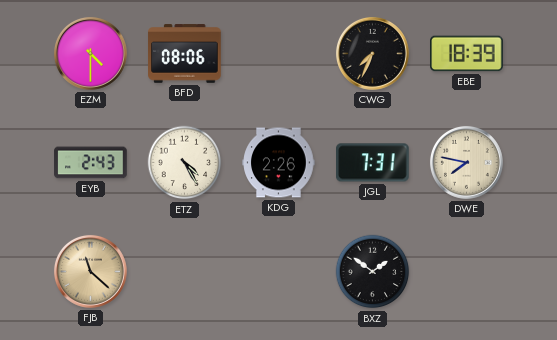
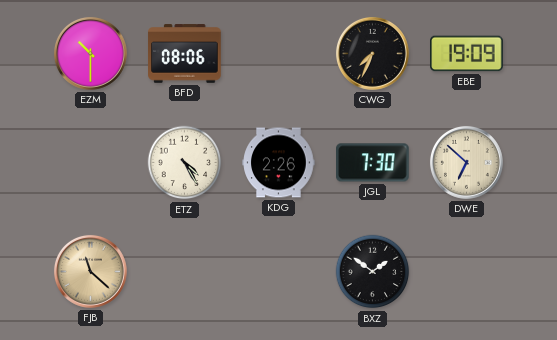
EZM: 4:30 -> 10:30
EBE: 18:39 -> 19:09
EYB: 2:43 -> none
JGL: 7:31 -> 7:30
DWE: 7:47 -> 6:52
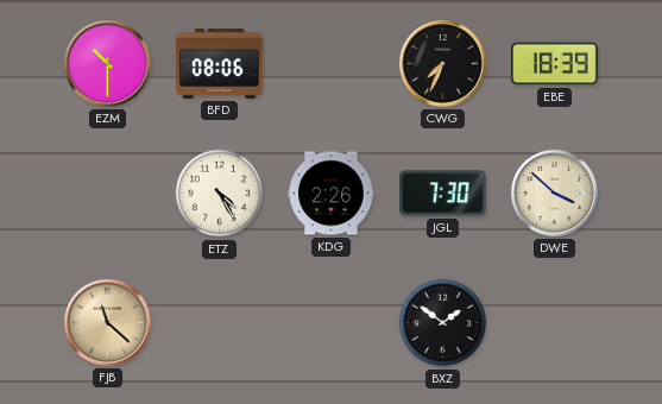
EBE: 19:09 -> 18:39
DWE: 6:52 -> 3:52
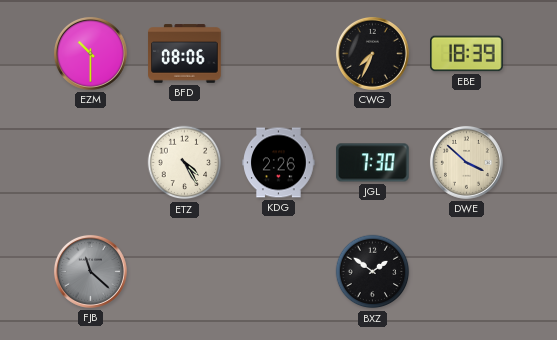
FJB dial: champagne -> grey
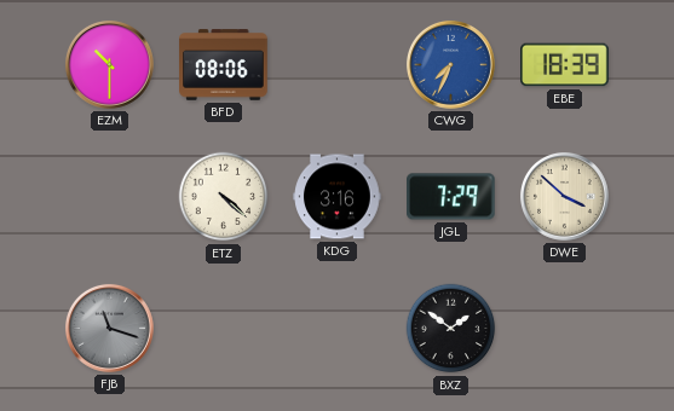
CWG dial: black -> blue
ETZ: 4:25 -> 4:22
KDG: 2:26 -> 3:16
JGL: 7:30 -> 7:29
FJB: 11:22 -> 11:18
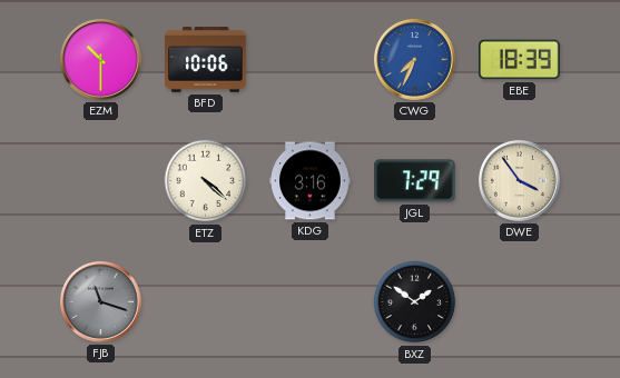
BFD: 08:06 -> 10:06
DWE: 3:52 -> 3:54
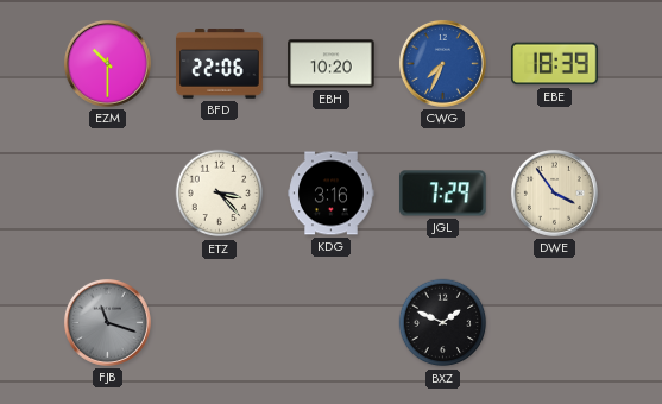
BFD: 10:06 -> 22:06
EBH: none -> 10:20
ETZ: 4:22 -> 3:23
BXZ: 1:51 -> 1:49
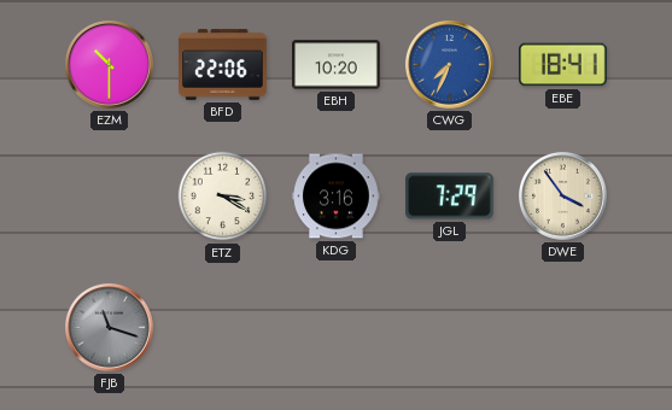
EBE: 18:39 -> 18:41
ETZ: 3:23 -> 3:20
BXZ: 1:49 -> none
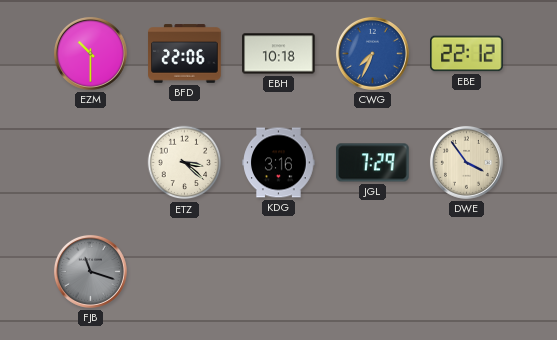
EBH: 10:20 -> 10:18
EBE: 18:41 -> 22:12
ETZ: 3:20 -> 3:22
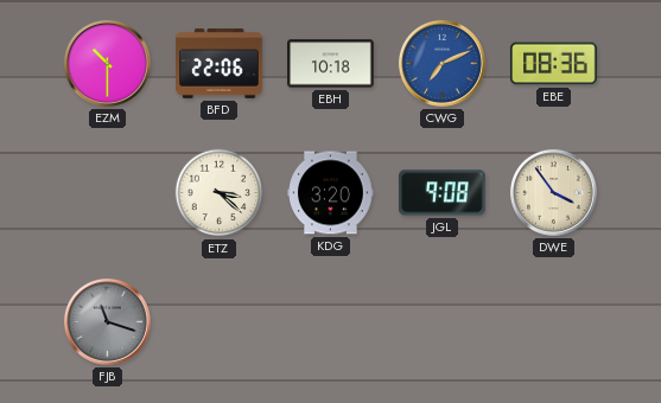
CWG: 7:34 -> 7:11
EBE: 22:12 -> 08:36
KDG: 3:16 -> 3:20
JGL: 7:29 -> 9:08
